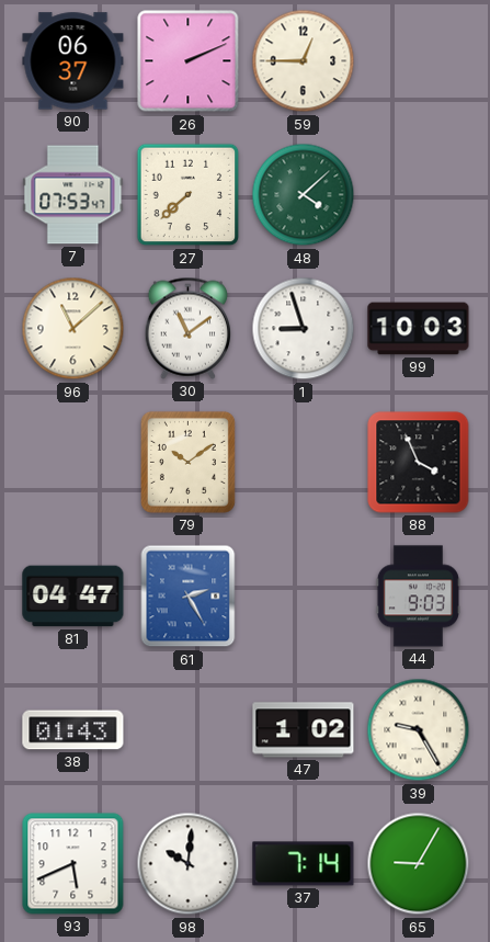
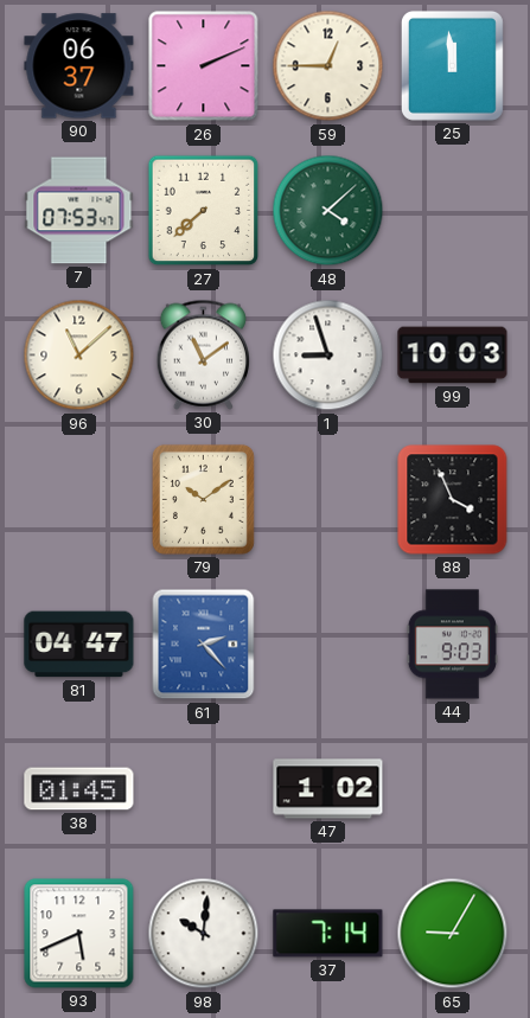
25: none -> 11:59
61: 2:25 -> 2:23
38: 01:43 -> 01:45
39: 9:25 -> none
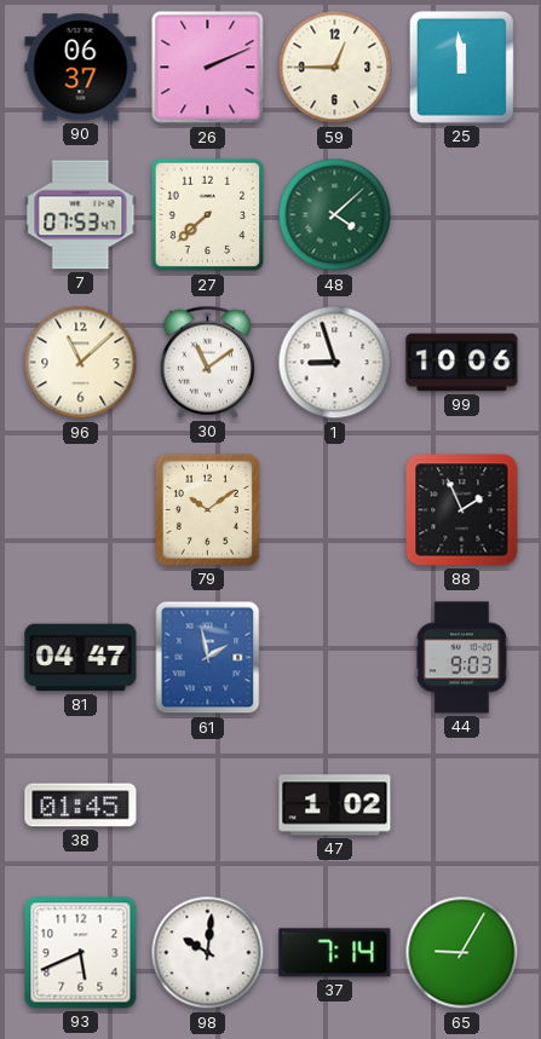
99: 10:03 -> 10:06
88: 3:56 -> 1:56
61: 2:23 -> 1:58
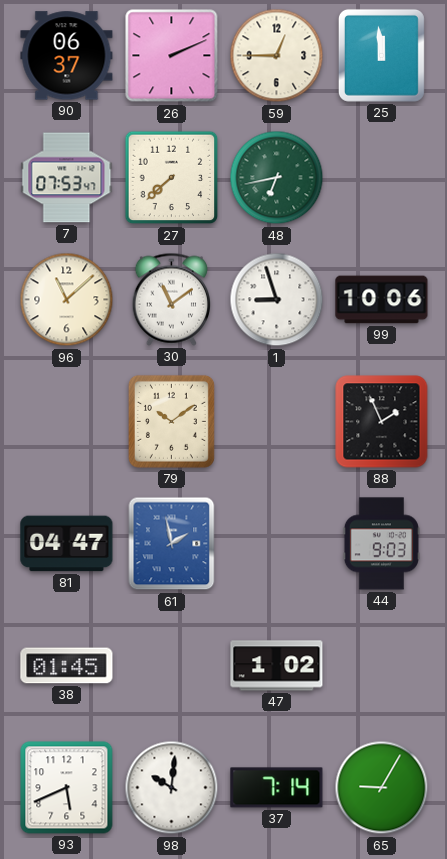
48: 4:08 -> 6:43
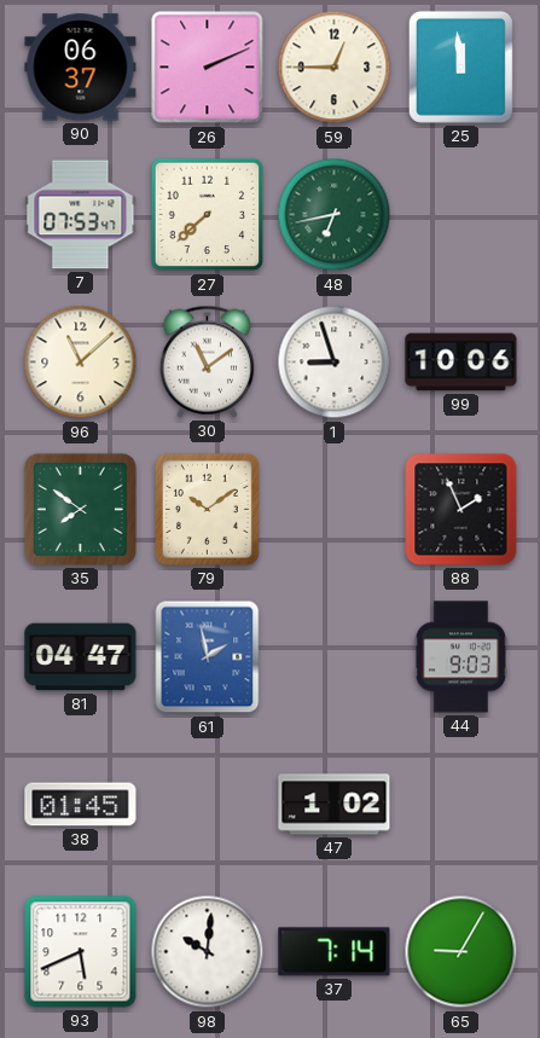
35: none -> 7:51
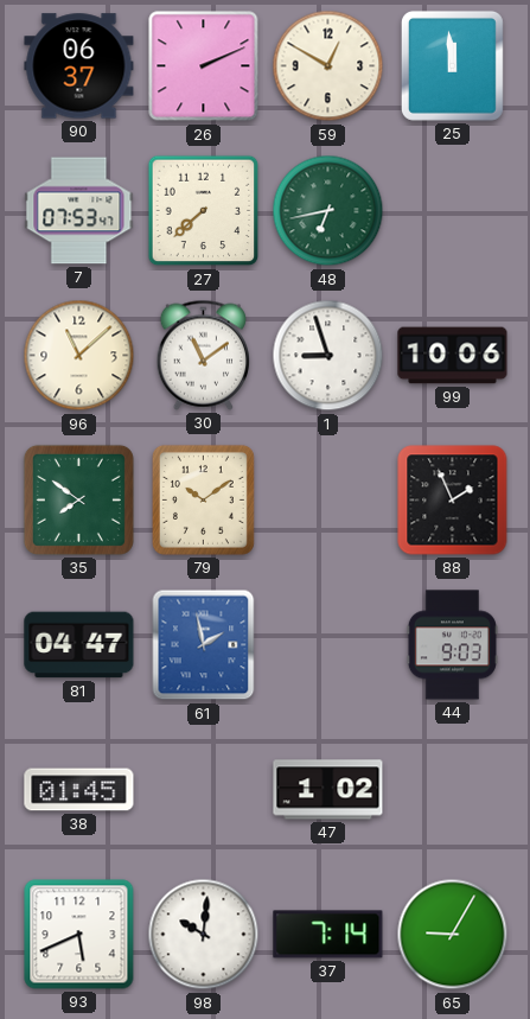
59: 12:45 -> 12:50
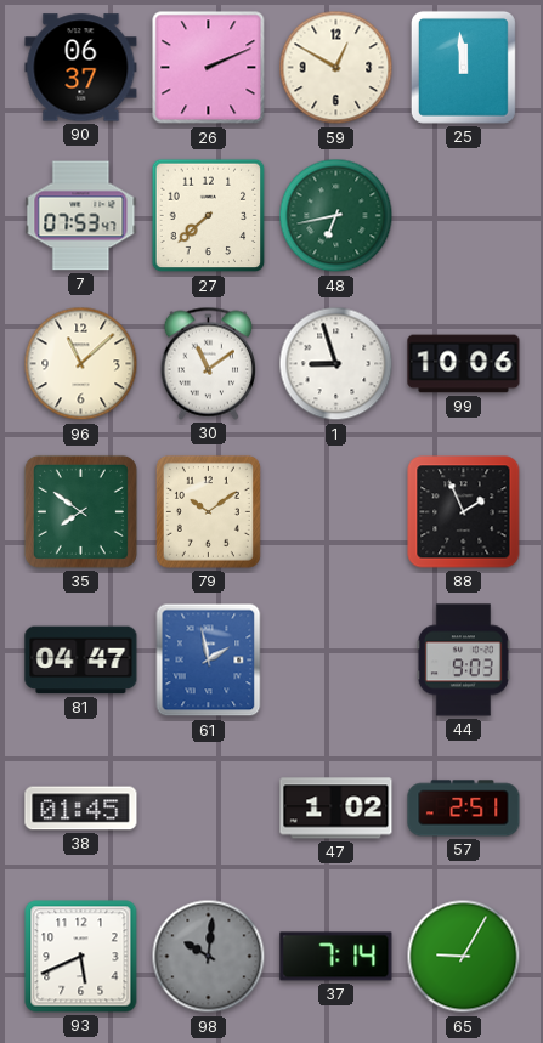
57: none -> 2:51
98 dial: white -> grey
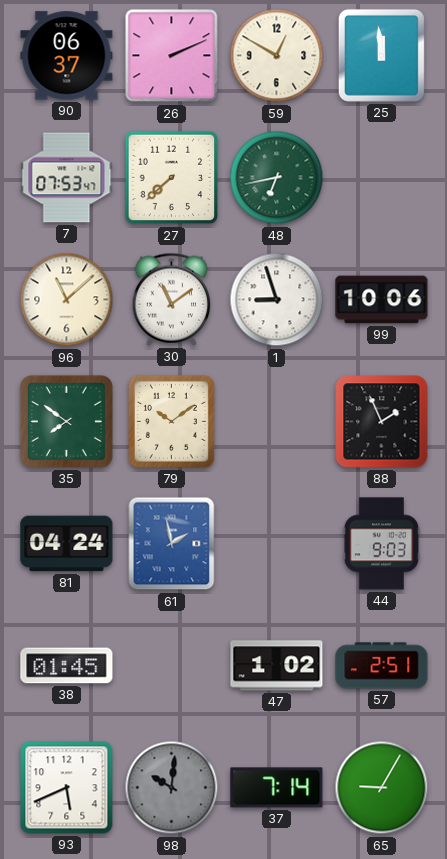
81: 04:47 -> 04:24
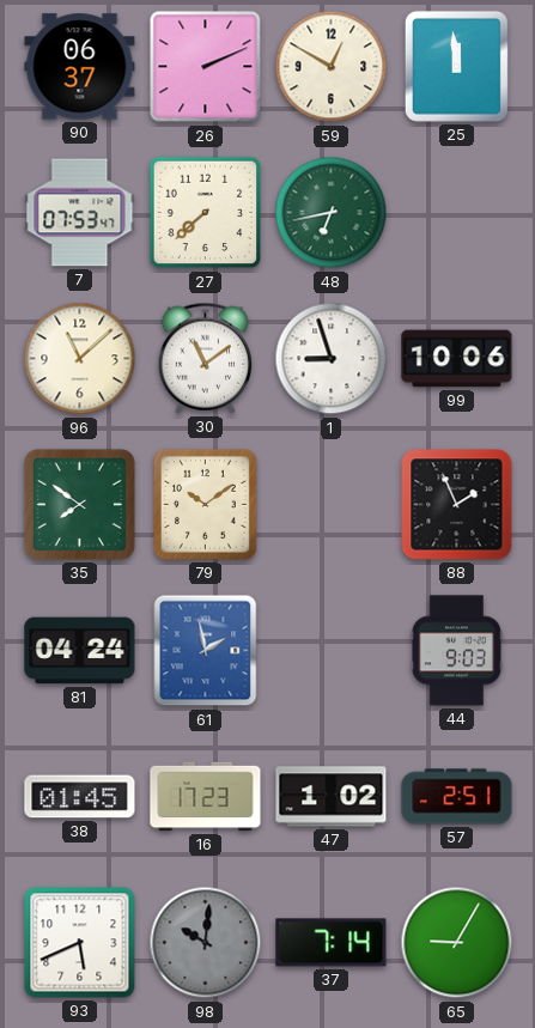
16: none -> 17:23
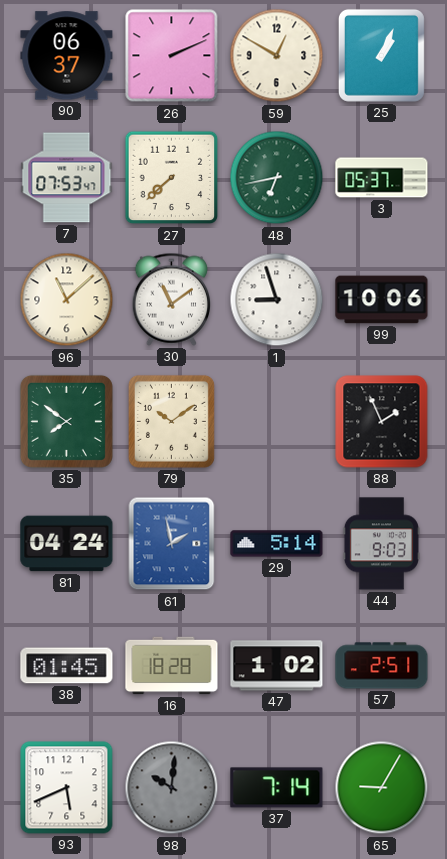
25: 11:59 -> 1:04
3: none -> 05:37
29: none -> 5:14
16: 17:23 -> 18:28
